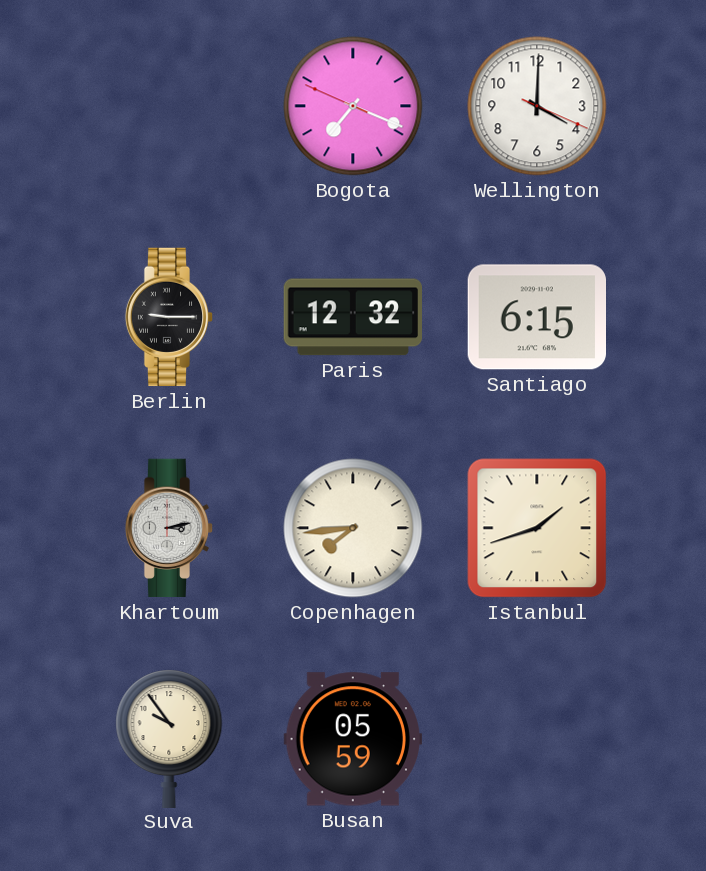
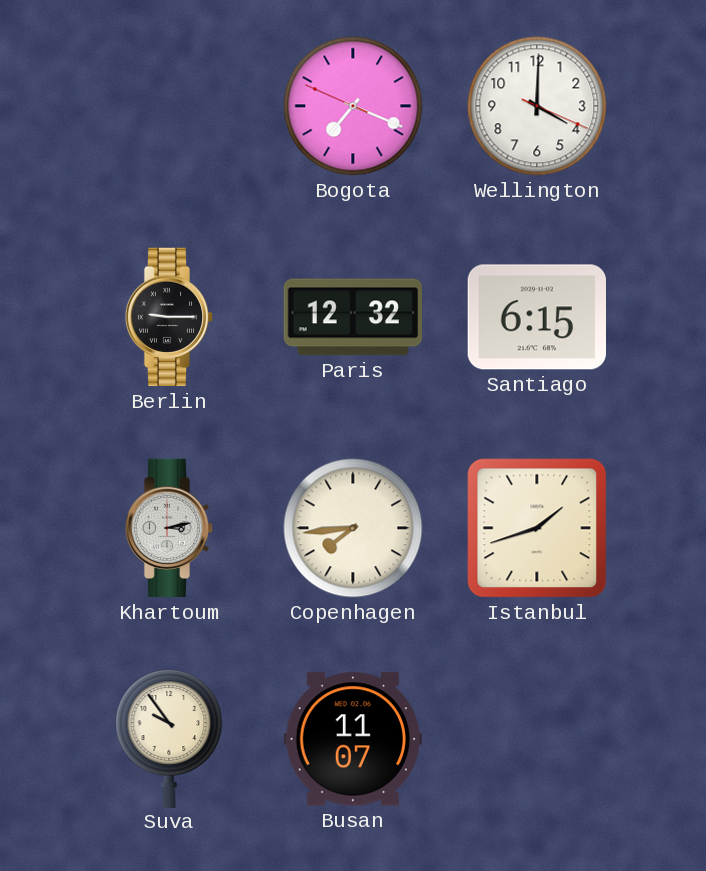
Busan: 05:59 -> 11:07
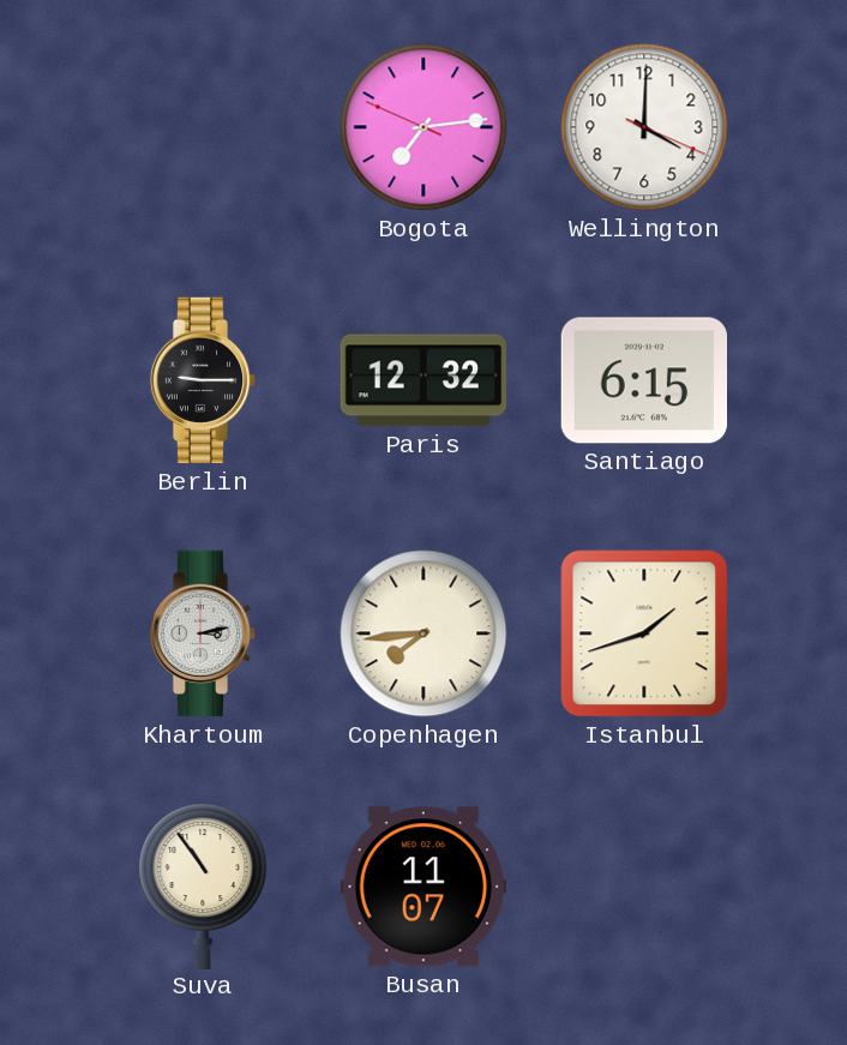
Bogota: 7:18 -> 7:13
Suva: 9:54 -> 10:54
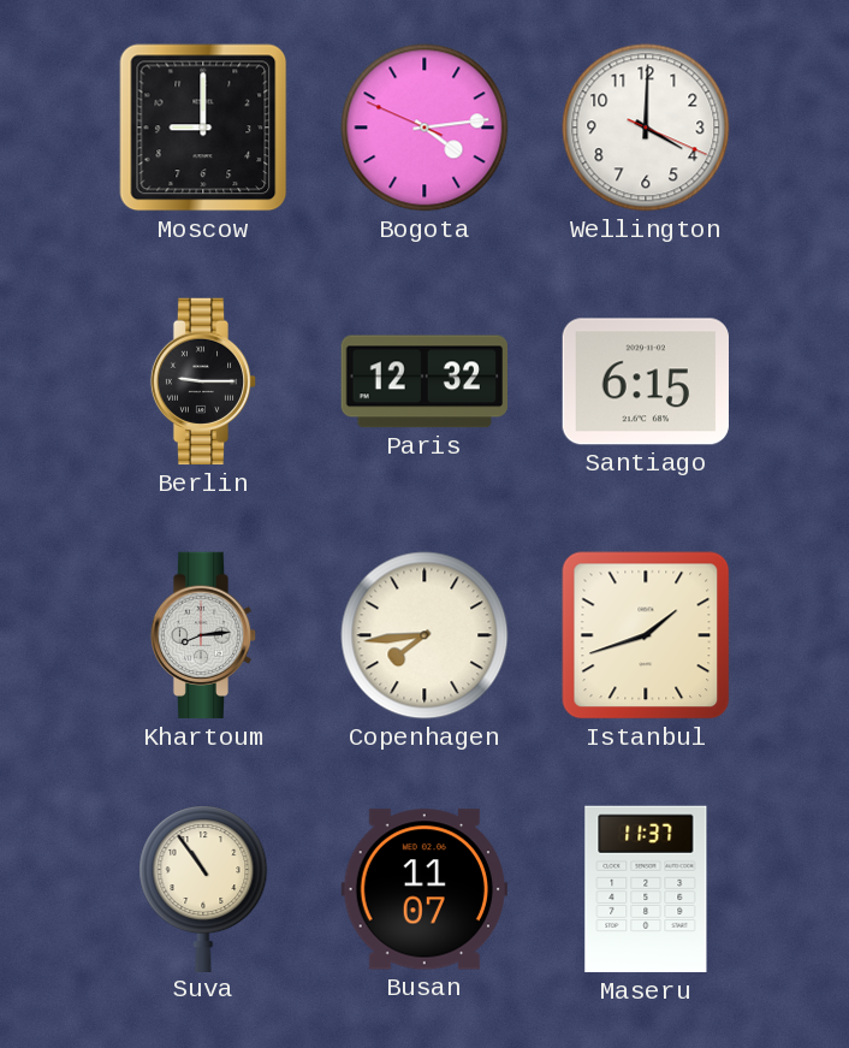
Moscow: none -> 9:00
Bogota: 7:13 -> 4:13
Khartoum: 3:13 -> 8:14
Maseru: none -> 11:37
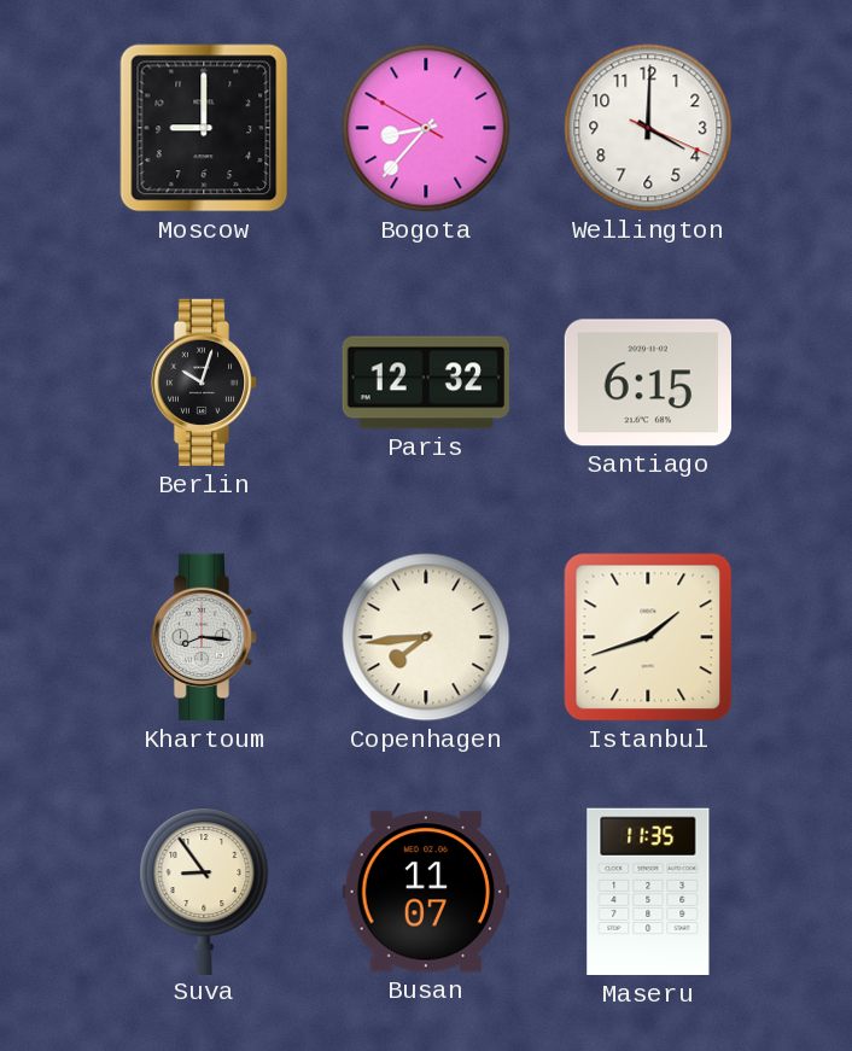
Bogota: 4:13 -> 8:36
Berlin: 9:15 -> 10:03
Khartoum: 8:14 -> 8:16
Suva: 10:54 -> 8:54
Maseru: 11:37 -> 11:35
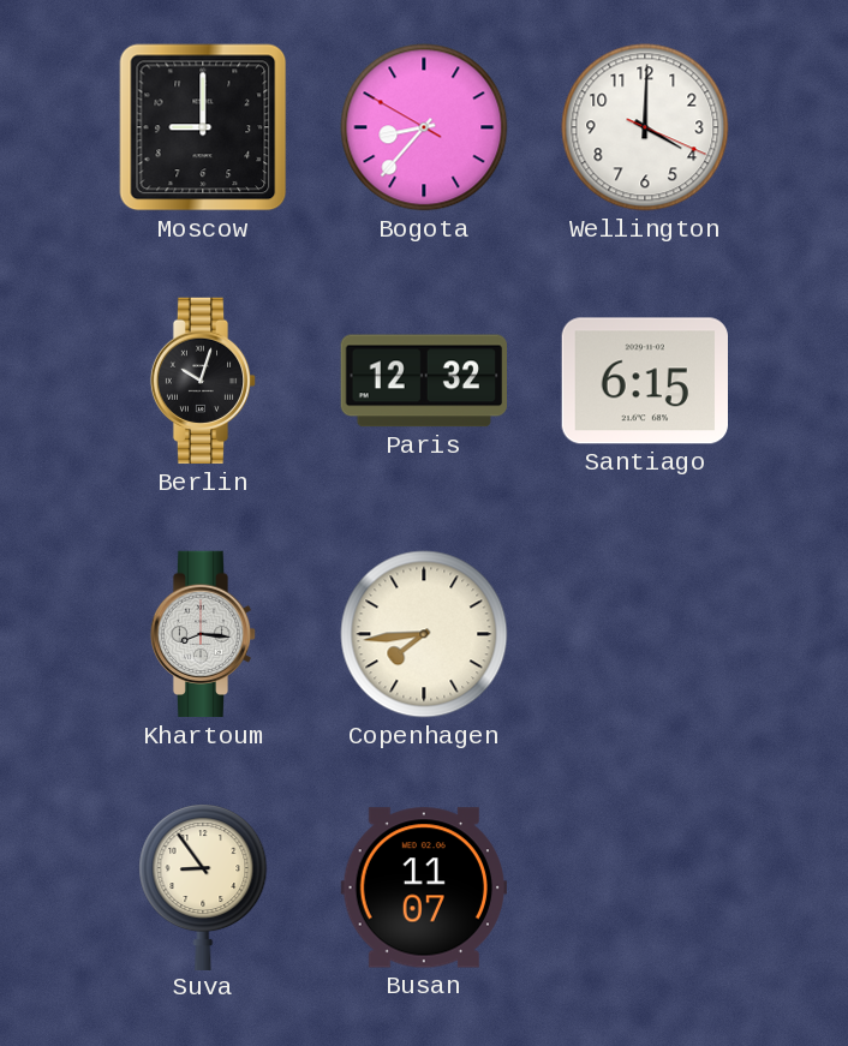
Istanbul: 1:42 -> none
Maseru: 11:35 -> none
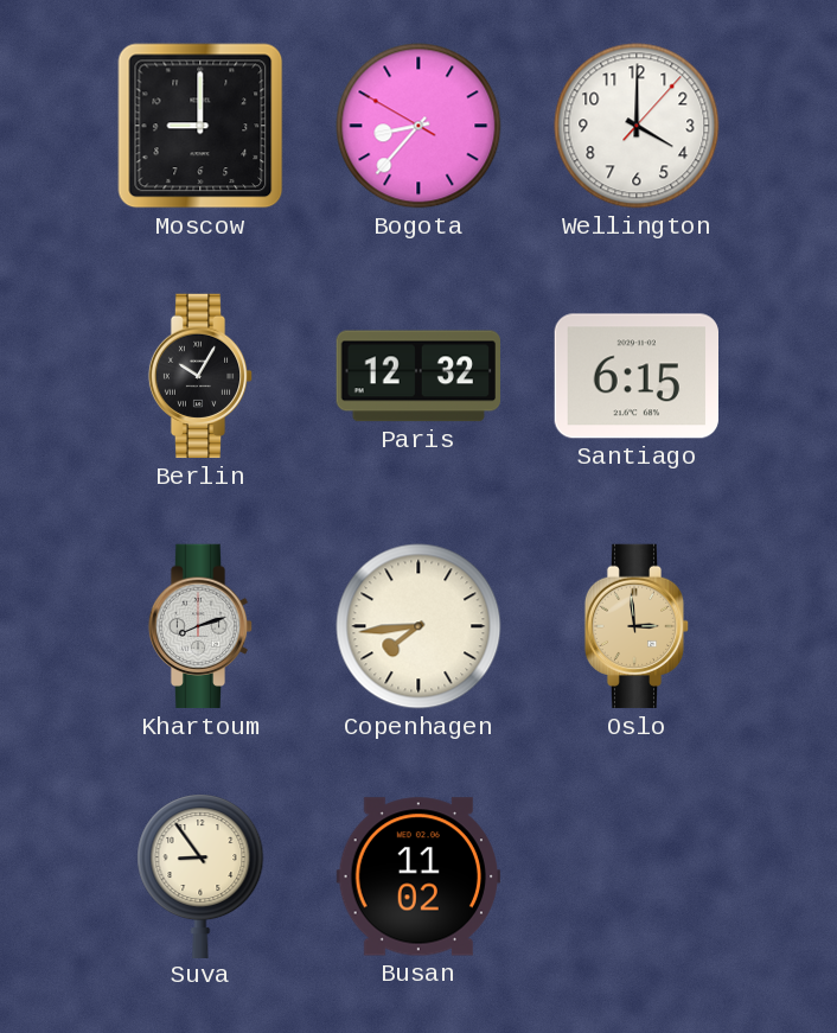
Wellington: 4:00:19 -> 4:00:07
Berlin: 10:03 -> 10:05
Khartoum: 8:16 -> 8:12
Oslo: none -> 2:59
Busan: 11:07 -> 11:02
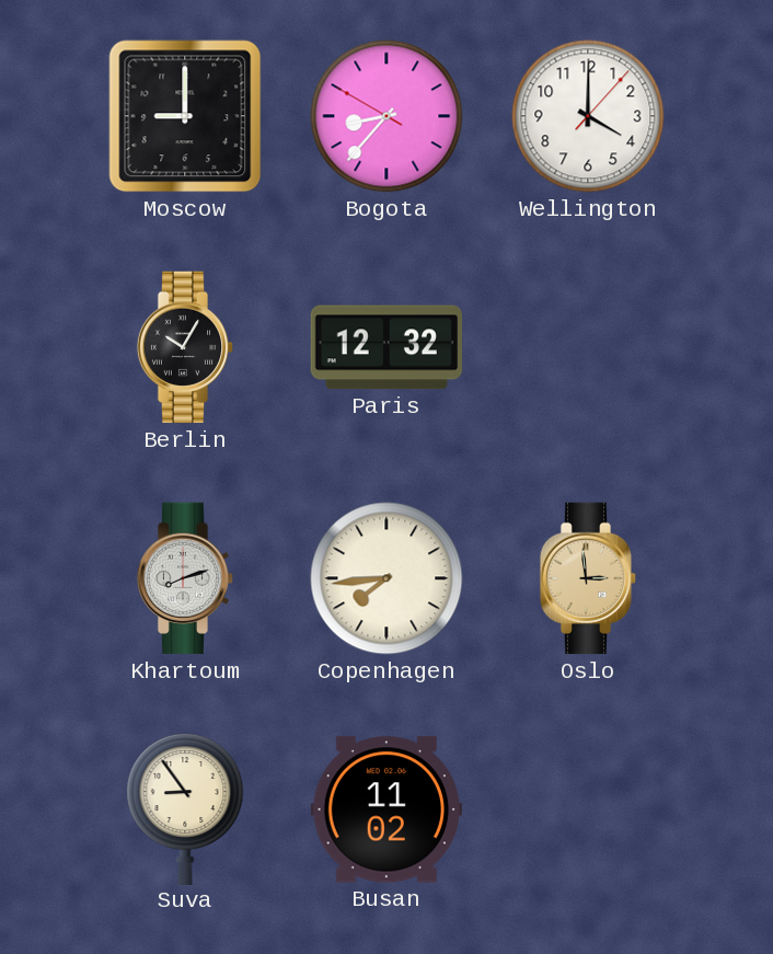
Santiago: 6:15 -> none
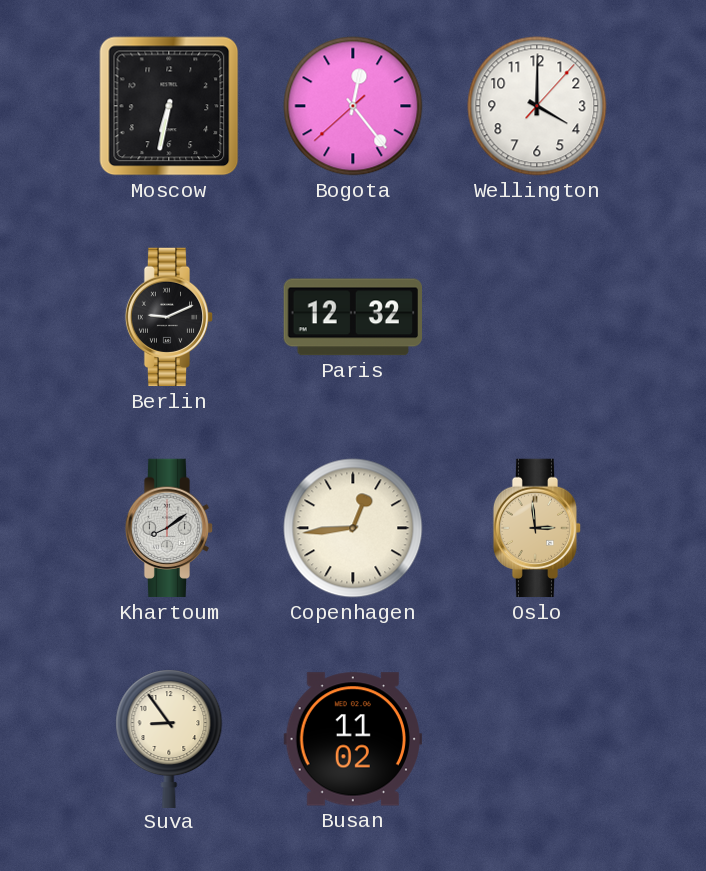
Moscow: 9:00 -> 6:32
Bogota: 8:36 -> 12:23
Berlin: 10:05 -> 9:11
Khartoum: 8:12 -> 8:09
Copenhagen: 7:44 -> 12:44
